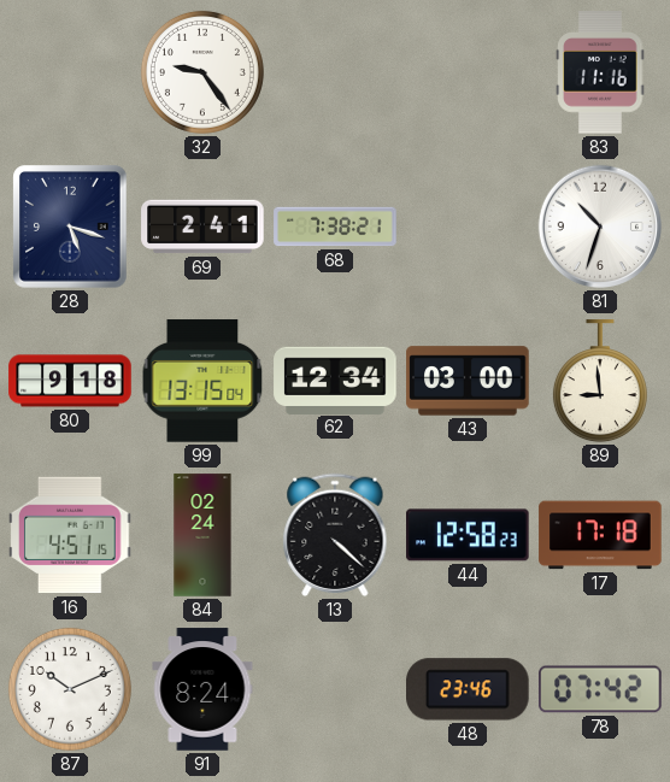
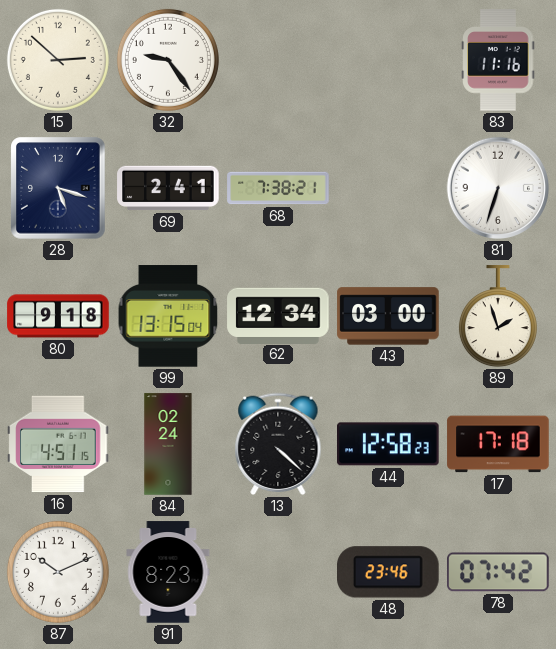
15: none -> 2:52
81: 10:33 -> 6:33
89: 8:59 -> 1:57
91: 8:24 -> 8:23
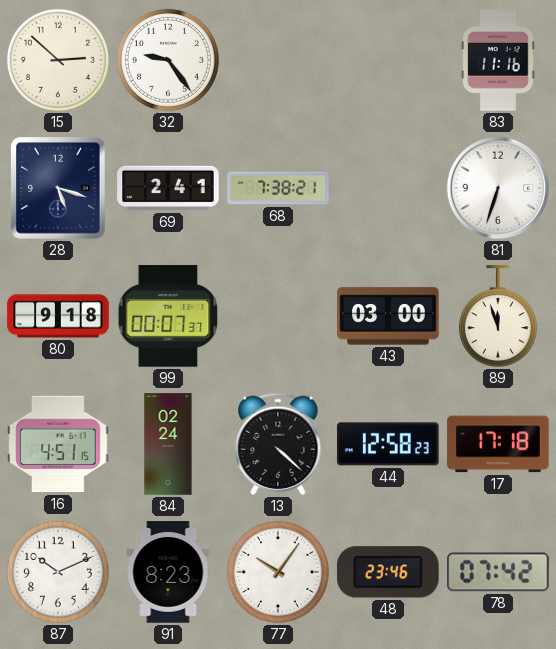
99: 13:15 -> 00:07
62: 12:34 -> none
89: 1:57 -> 11:57
77: none -> 10:06
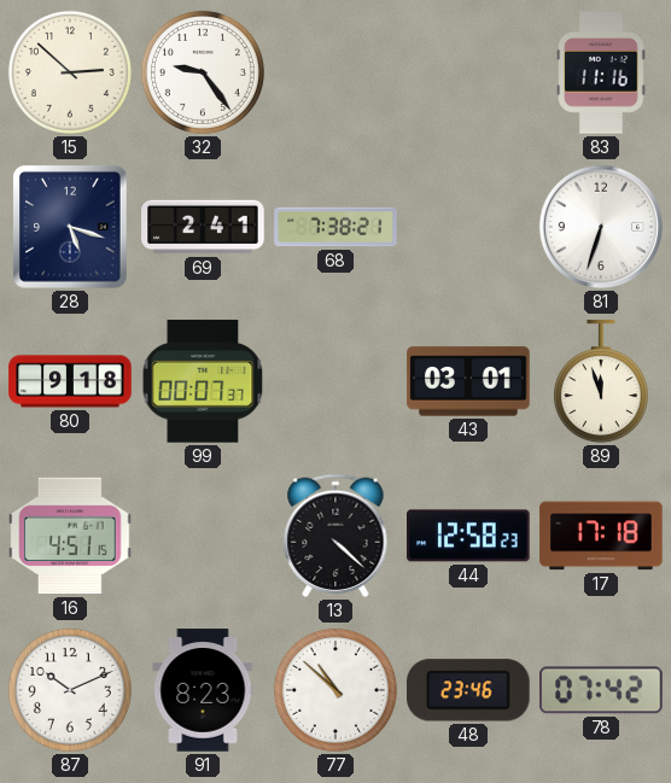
43: 03:00 -> 03:01
84: 02:24 -> none
77: 10:06 -> 10:52
